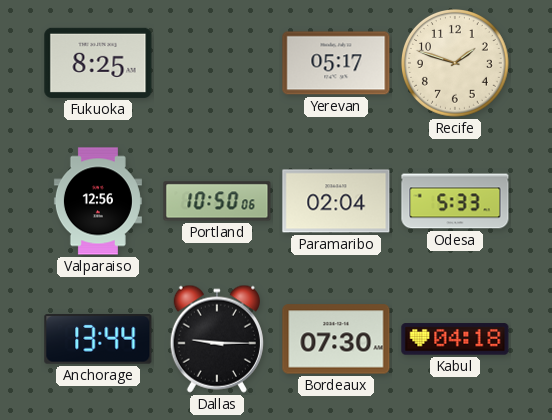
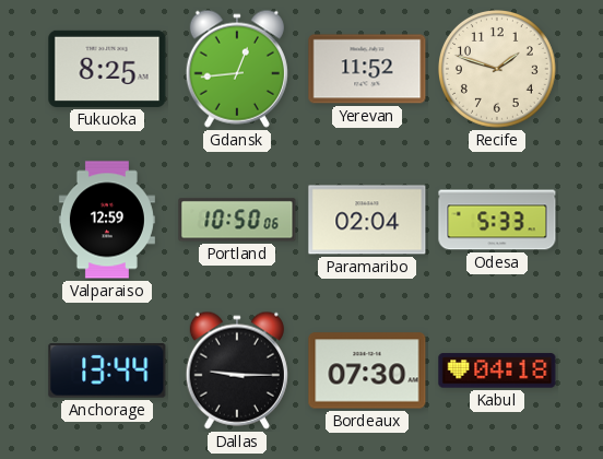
Gdansk: none -> 12:44
Yerevan: 05:17 -> 11:52
Valparaiso: 12:56 -> 12:59
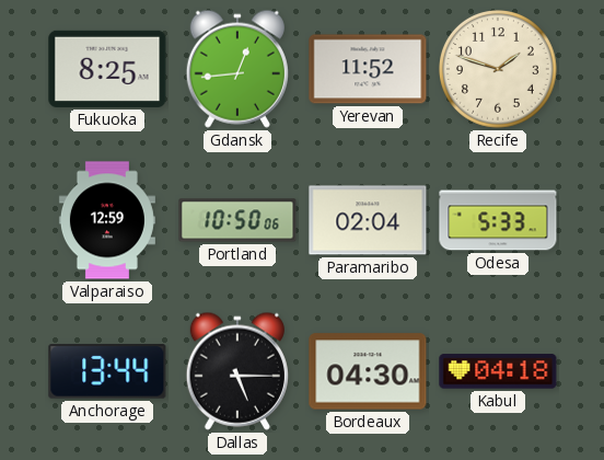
Dallas: 9:15 -> 5:15
Bordeaux: 07:30 -> 04:30
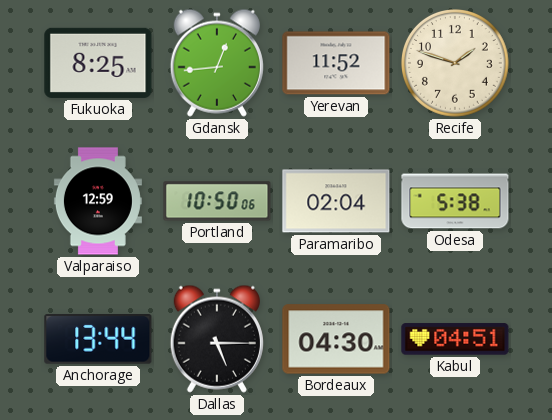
Odesa: 5:33 -> 5:38
Kabul: 04:18 -> 04:51
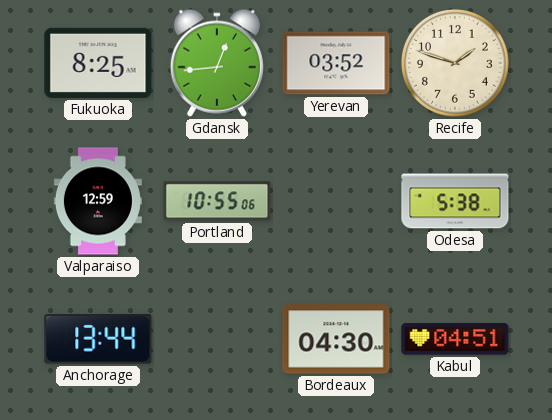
Yerevan: 11:52 -> 03:52
Portland: 10:50 -> 10:55
Paramaribo: 02:04 -> none
Dallas: 5:15 -> none
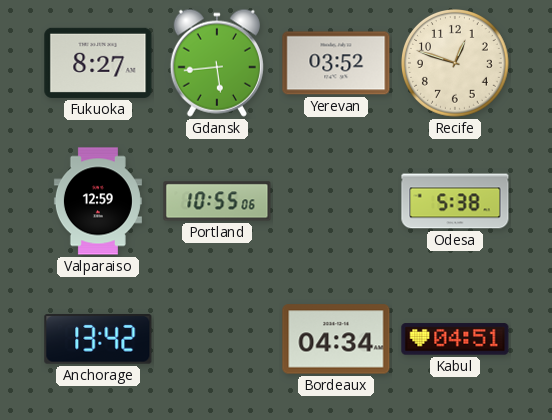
Fukuoka: 8:25 -> 8:27
Gdansk: 12:44 -> 5:44
Recife: 1:48 -> 12:48
Anchorage: 13:44 -> 13:42
Bordeaux: 04:30 -> 04:34
